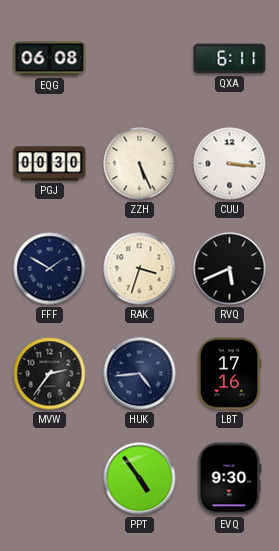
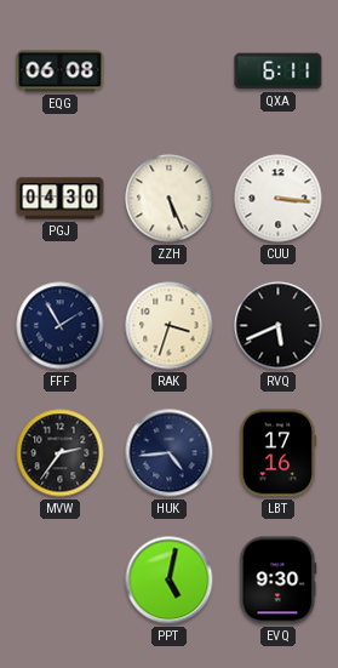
PGJ: 00:30 -> 04:30
FFF: 1:50 -> 1:55
PPT: 4:54 -> 5:02
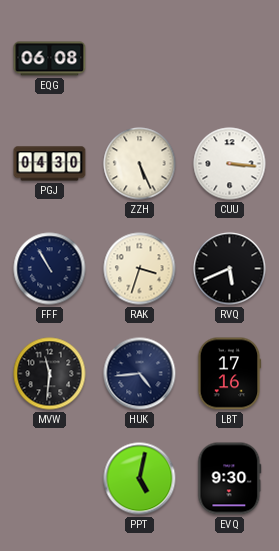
QXA: 6:11 -> none
FFF: 1:55 -> 10:55
MVW: 2:36 -> 11:31
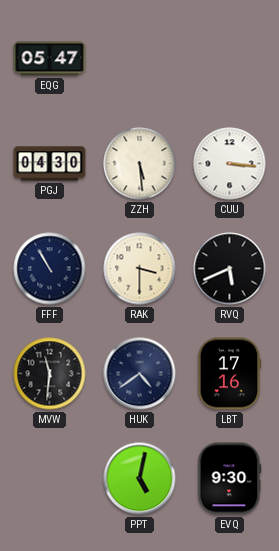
EQG: 06:08 -> 05:47
ZZH: 5:26 -> 5:29
RAK: 3:33 -> 3:30
HUK: 4:44 -> 4:39
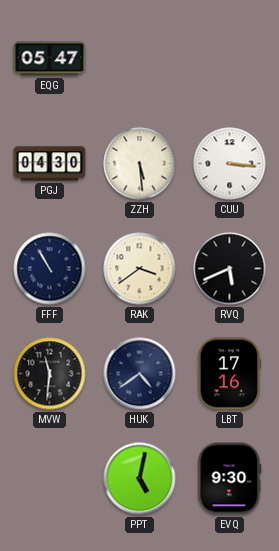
RAK: 3:30 -> 3:39
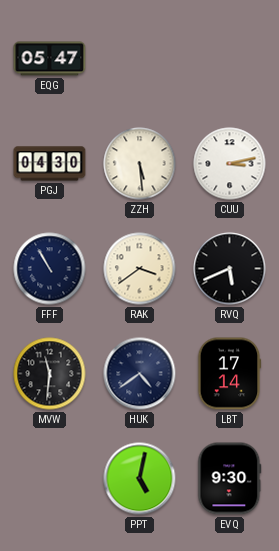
CUU: 3:16 -> 3:13
LBT: 17:16 -> 17:14
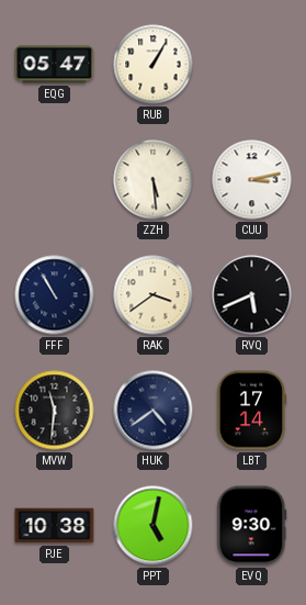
RUB: none -> 1:05
PGJ: 04:30 -> none
PJE: none -> 10:38
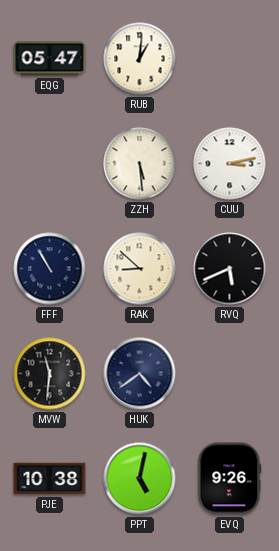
RUB: 1:05 -> 1:01
RAK: 3:39 -> 8:52
LBT: 17:14 -> none
EVQ: 9:30 -> 9:26
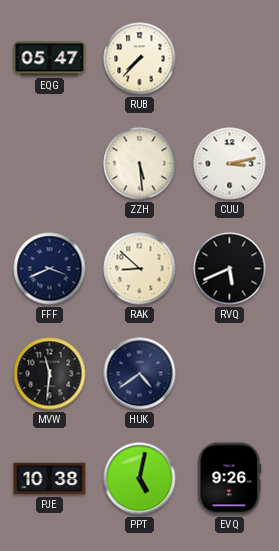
RUB: 1:01 -> 7:37
FFF: 10:55 -> 3:41
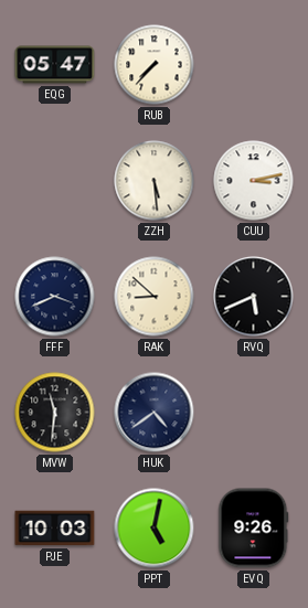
PJE: 10:38 -> 10:03
